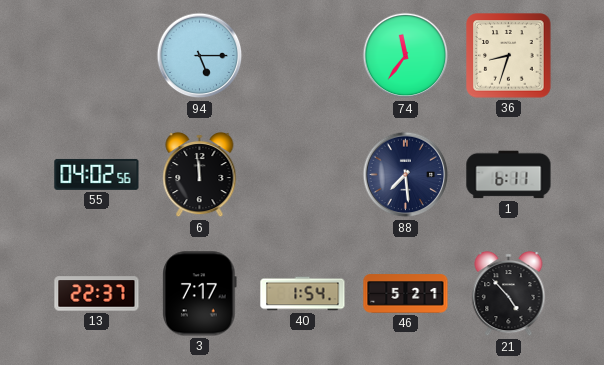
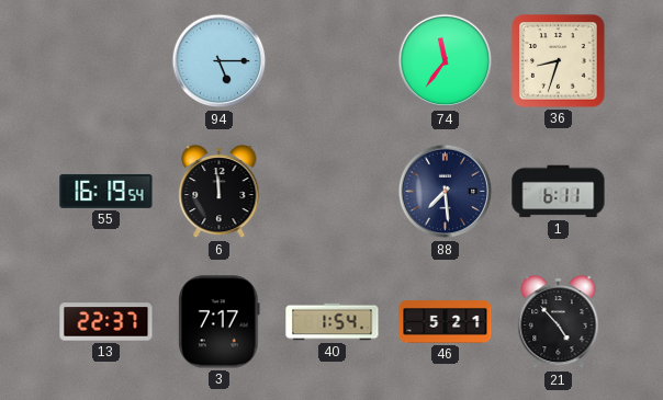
55: 04:02 -> 16:19
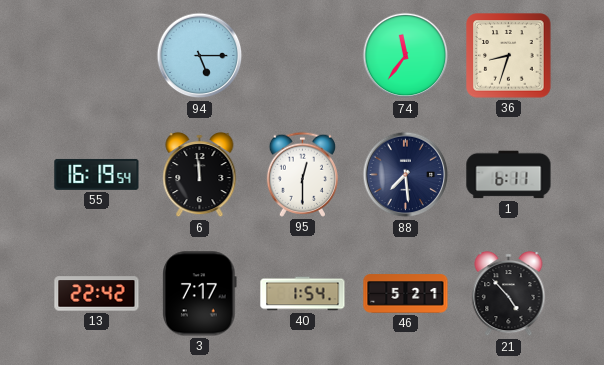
95: none -> 12:30
13: 22:37 -> 22:42
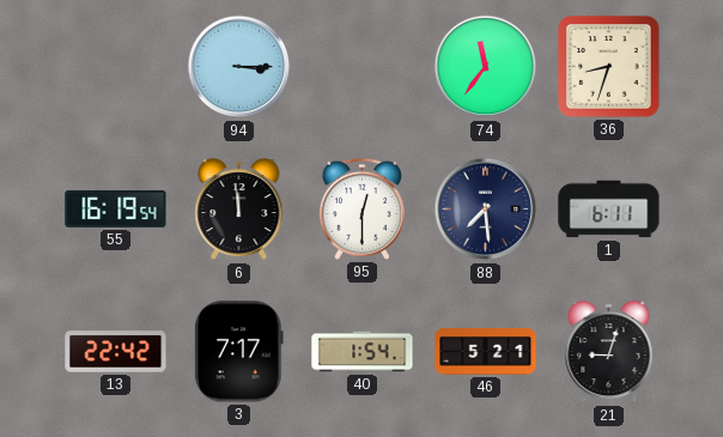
94: 5:15 -> 3:15
21: 4:53 -> 9:03
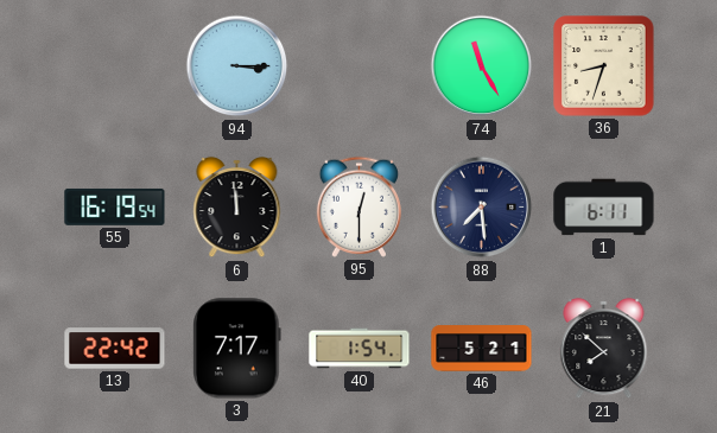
74: 11:36 -> 11:25
21: 9:03 -> 7:52
